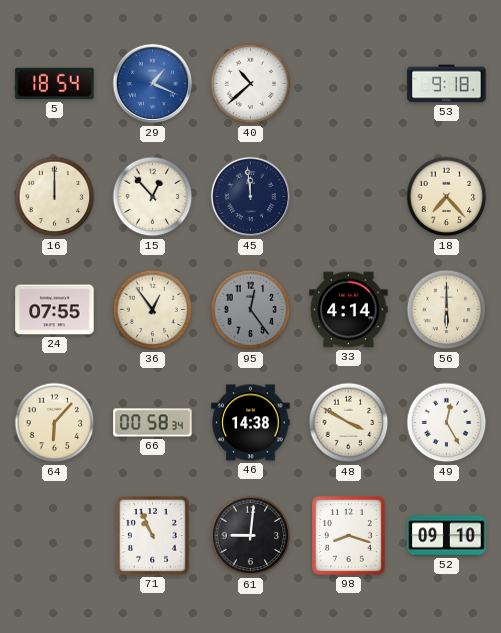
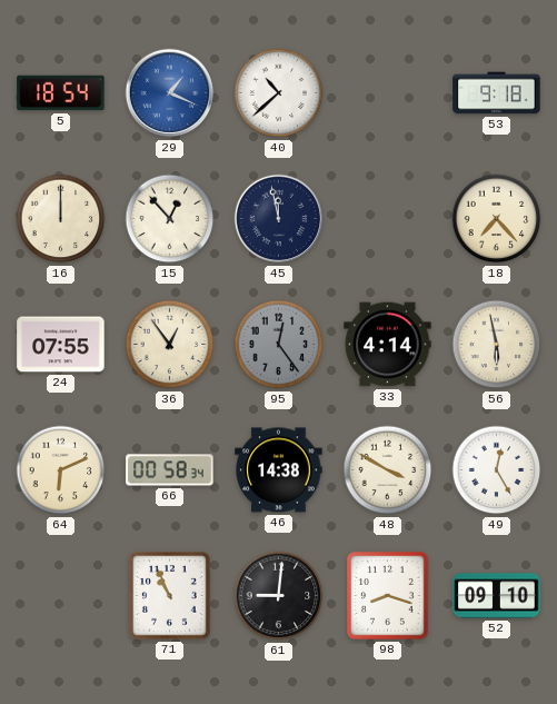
45: 11:59 -> 11:58
56: 6:00 -> 5:58
64: 6:07 -> 6:11
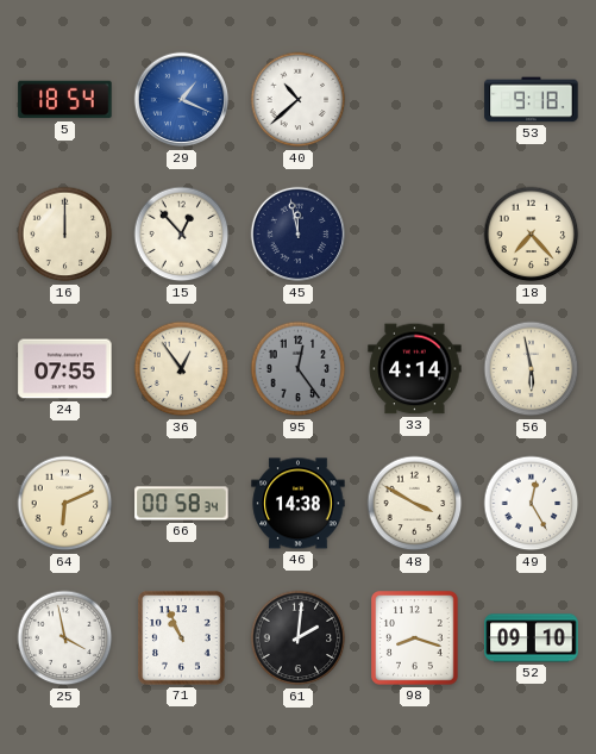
25: none -> 3:58
61: 9:01 -> 2:01
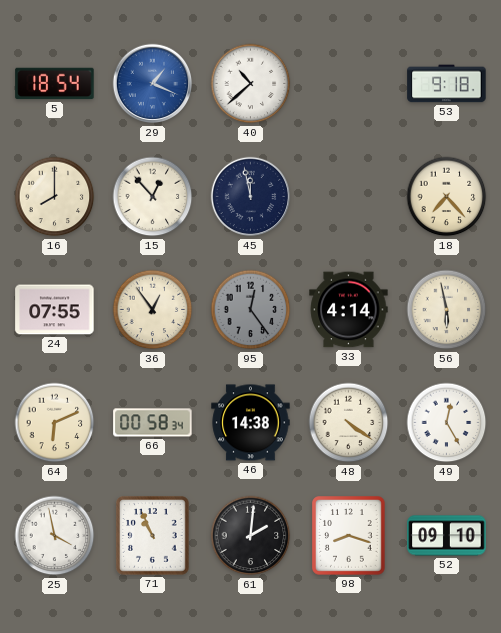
16: 12:00 -> 8:00
48: 3:50 -> 4:21
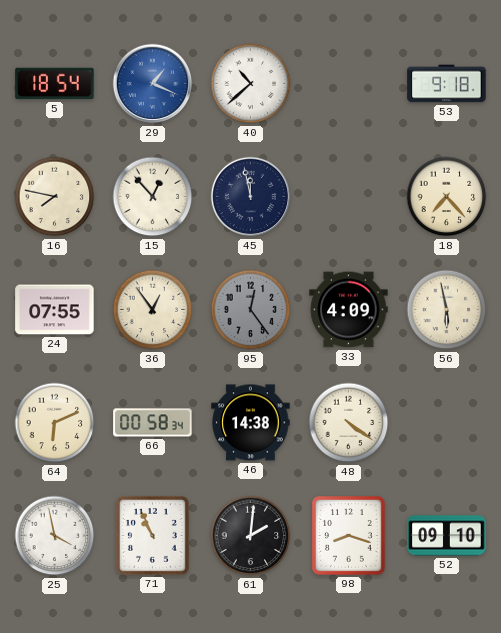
16: 8:00 -> 7:47
33: 4:14 -> 4:09
49: 12:25 -> none
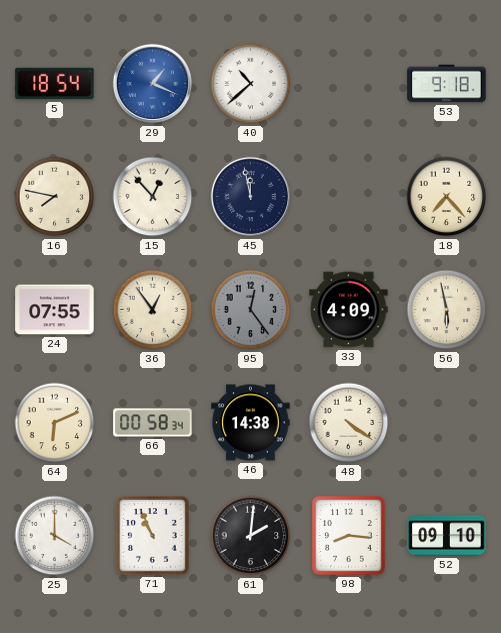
25: 3:58 -> 4:00
98: 8:18 -> 8:16
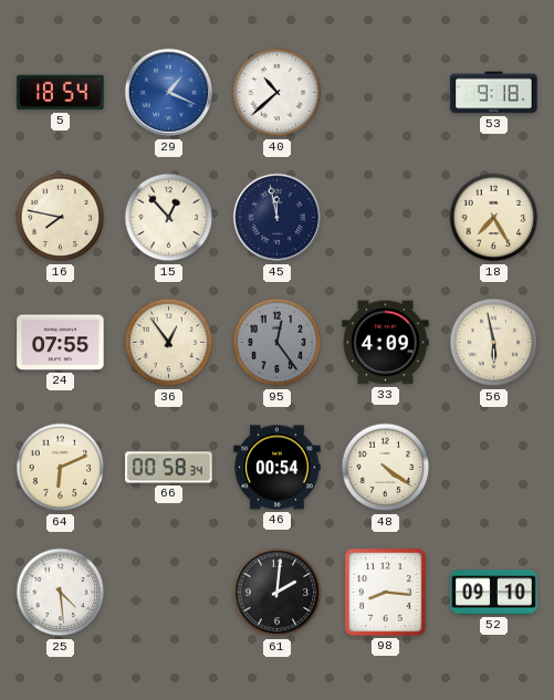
18: 7:23 -> 7:25
46: 14:38 -> 00:54
25: 4:00 -> 4:29
71: 10:56 -> none
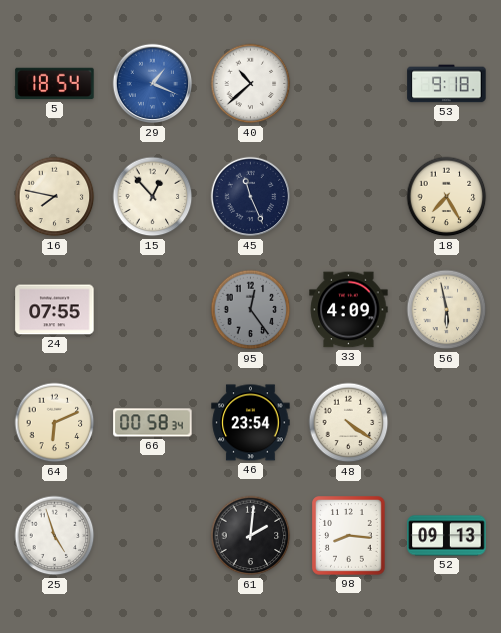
45: 11:58 -> 11:26
36: 12:54 -> none
46: 00:54 -> 23:54
25: 4:29 -> 4:57
52: 09:10 -> 09:13
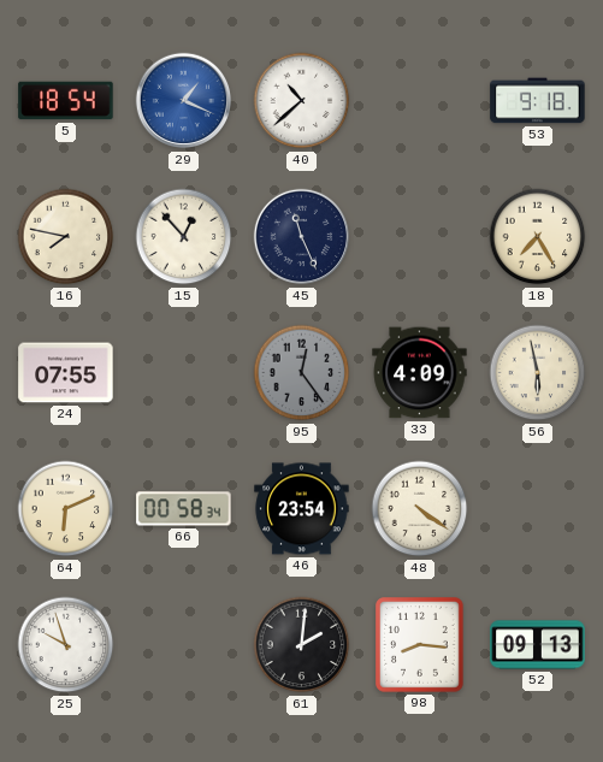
25: 4:57 -> 9:57
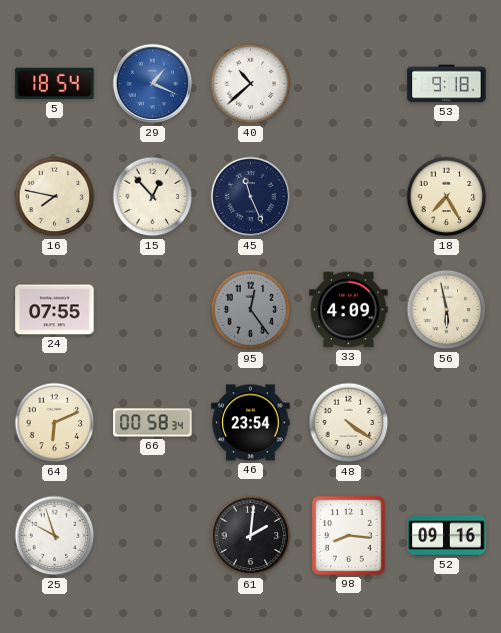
52: 09:13 -> 09:16
